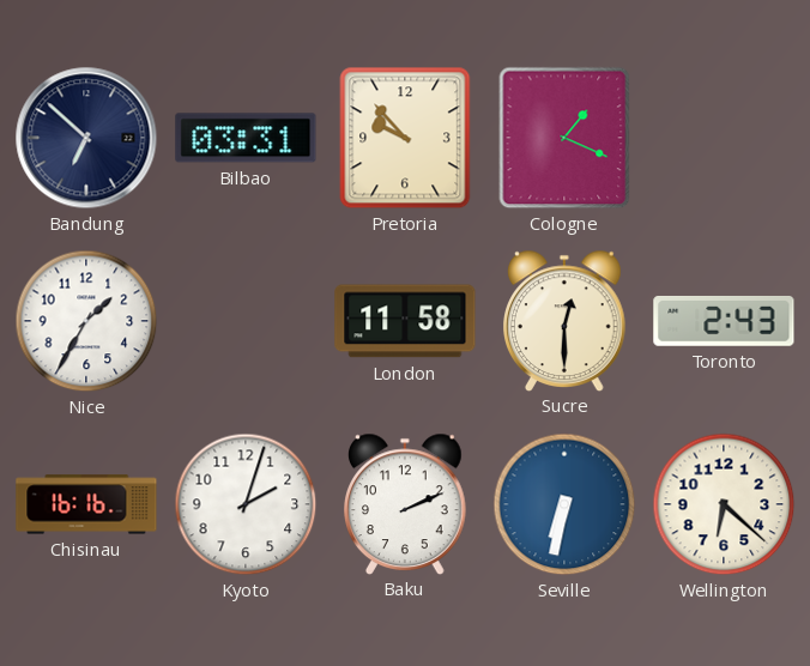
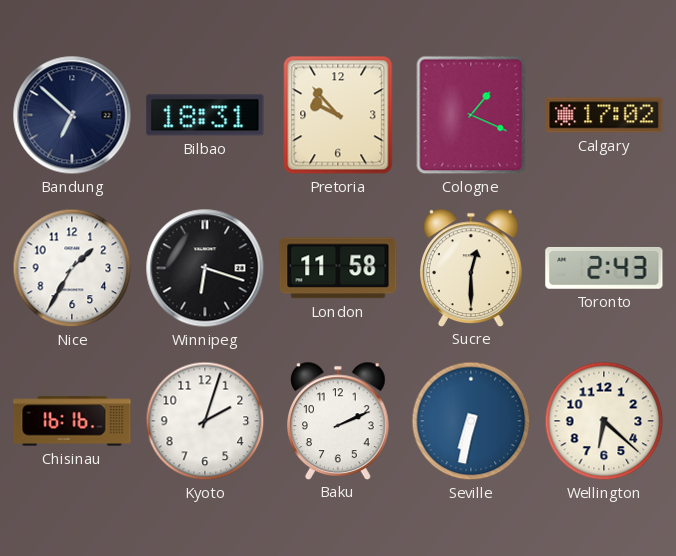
Bilbao: 03:31 -> 18:31
Calgary: none -> 17:02
Winnipeg: none -> 6:18
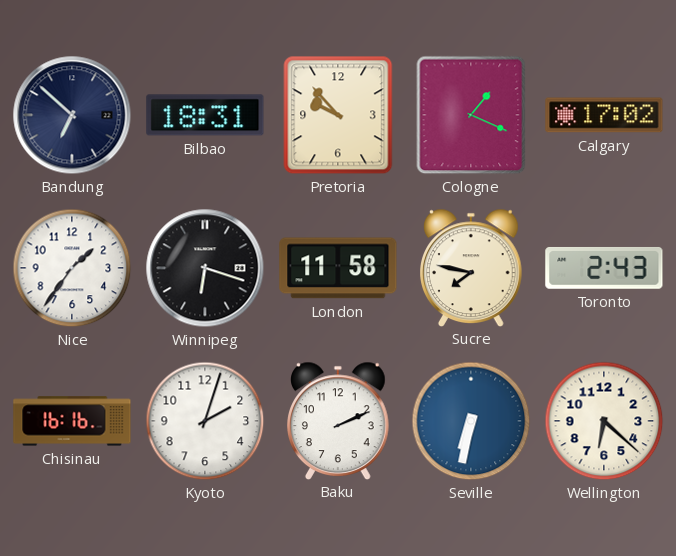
Nice: 1:35 -> 1:36
Sucre: 12:30 -> 7:47
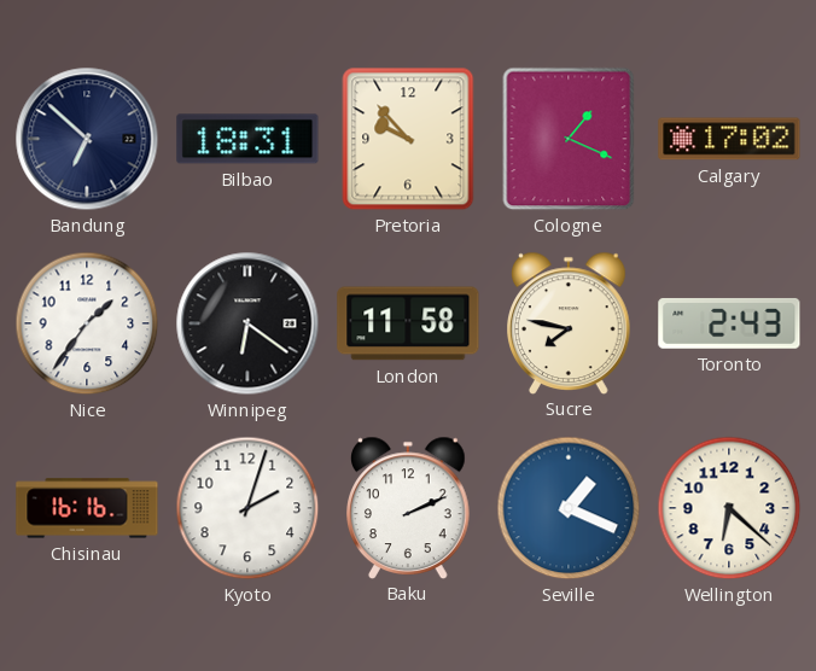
Winnipeg: 6:18 -> 6:21
Seville: 6:32 -> 1:19
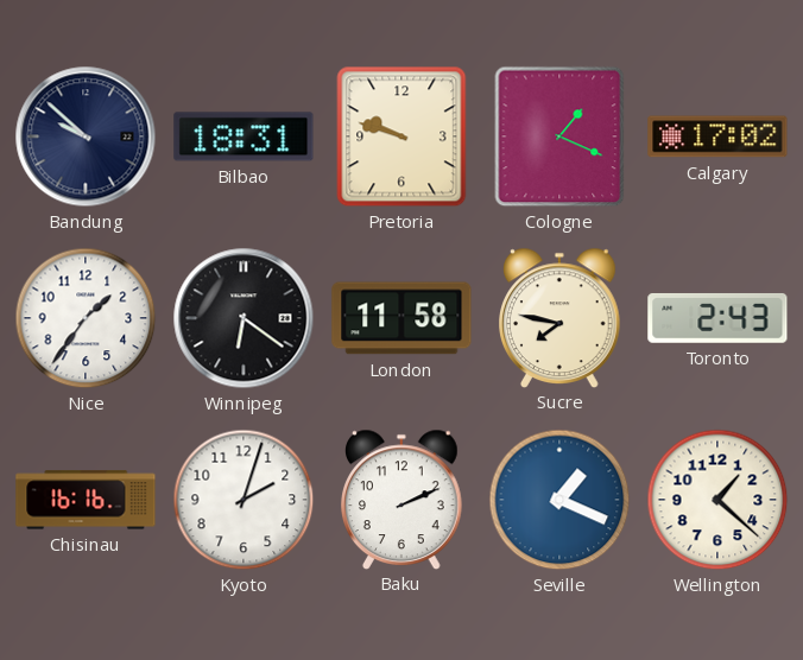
Bandung: 6:52 -> 9:52
Pretoria: 9:53 -> 9:48
Wellington: 6:22 -> 1:22
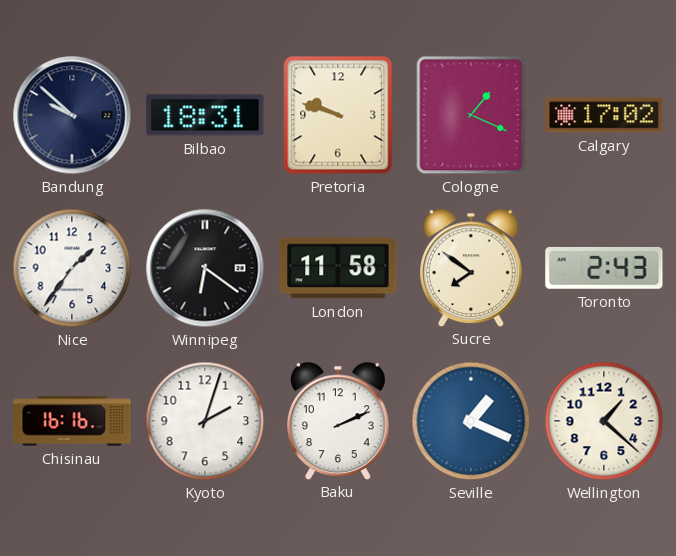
Sucre: 7:47 -> 7:51
